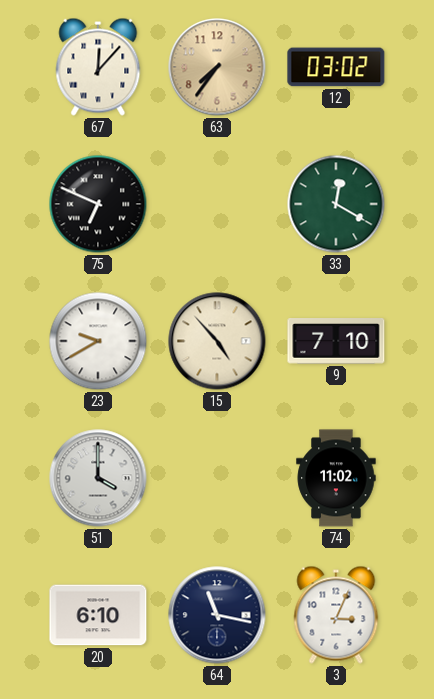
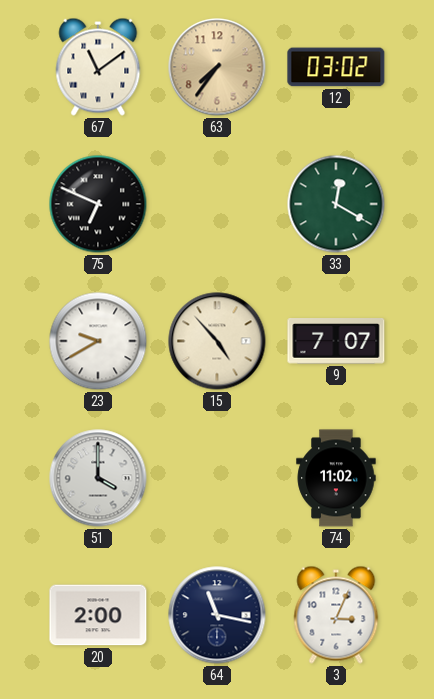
67: 12:07 -> 11:09
9: 7:10 -> 7:07
20: 6:10 -> 2:00
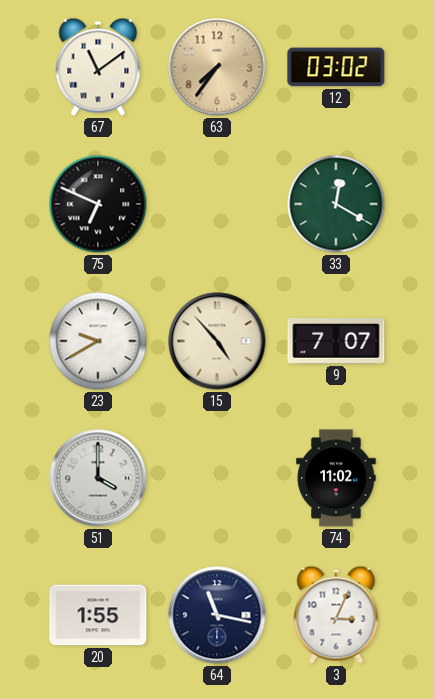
20: 2:00 -> 1:55
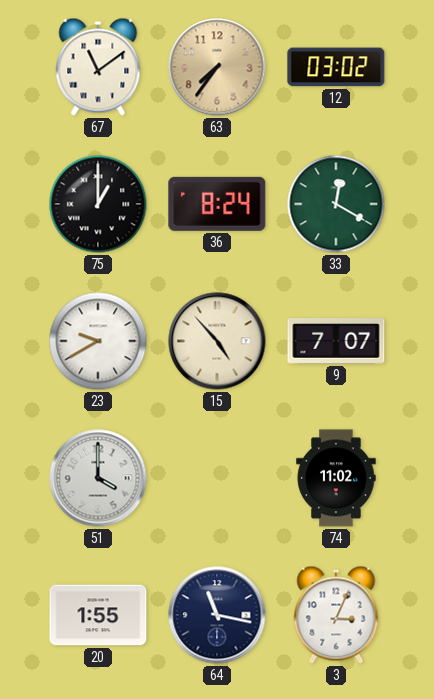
75: 6:49 -> 1:00
36: none -> 8:24
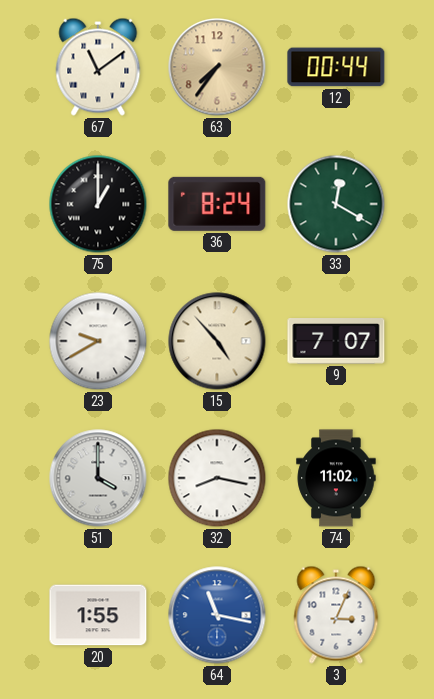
12: 03:02 -> 00:44
32: none -> 8:17
64 dial: navy -> blue
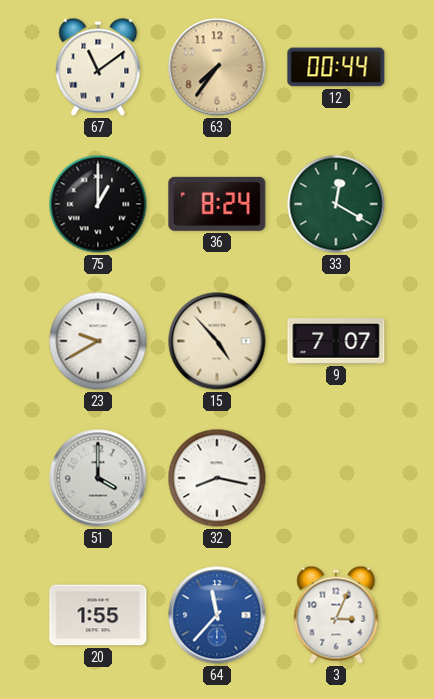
74: 11:02 -> none
64: 11:17 -> 11:37
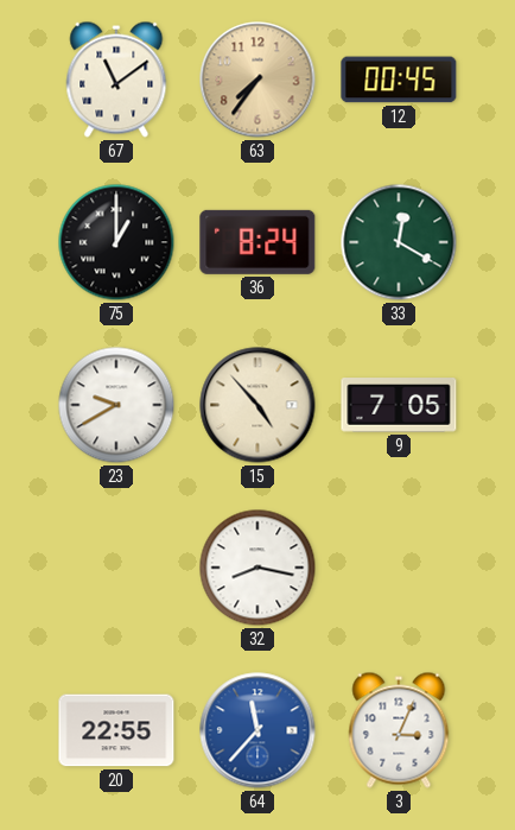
12: 00:44 -> 00:45
9: 7:07 -> 7:05
51: 4:00 -> none
20: 1:55 -> 22:55
